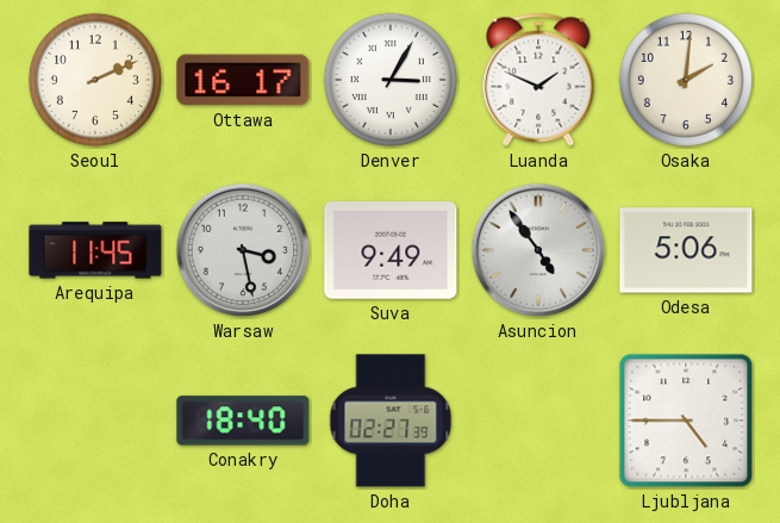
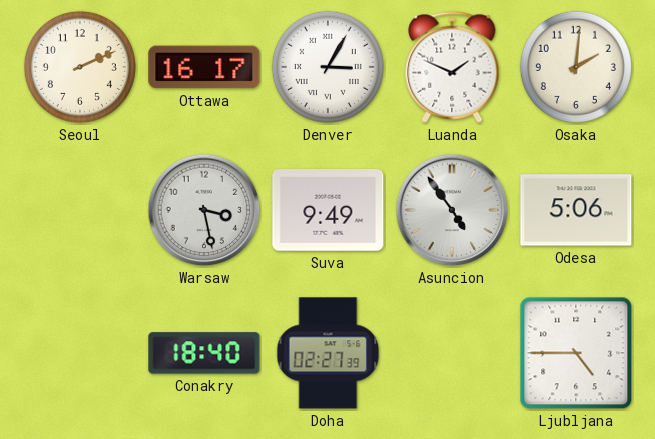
Arequipa: 11:45 -> none
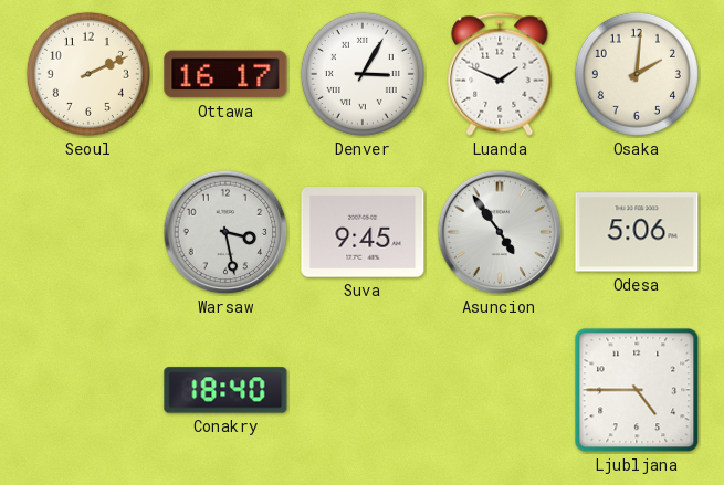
Suva: 9:49 -> 9:45
Doha: 02:27 -> none
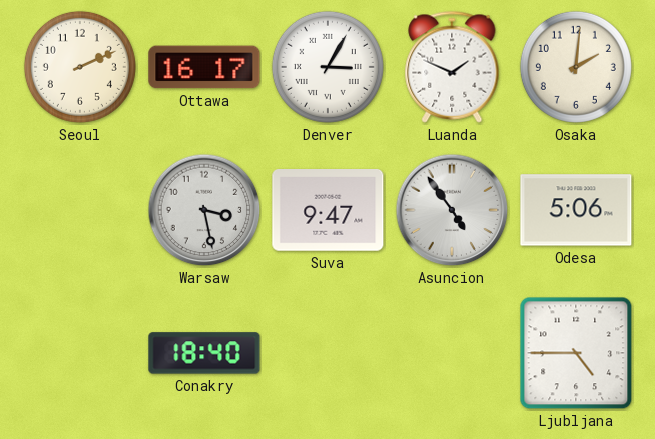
Suva: 9:45 -> 9:47
